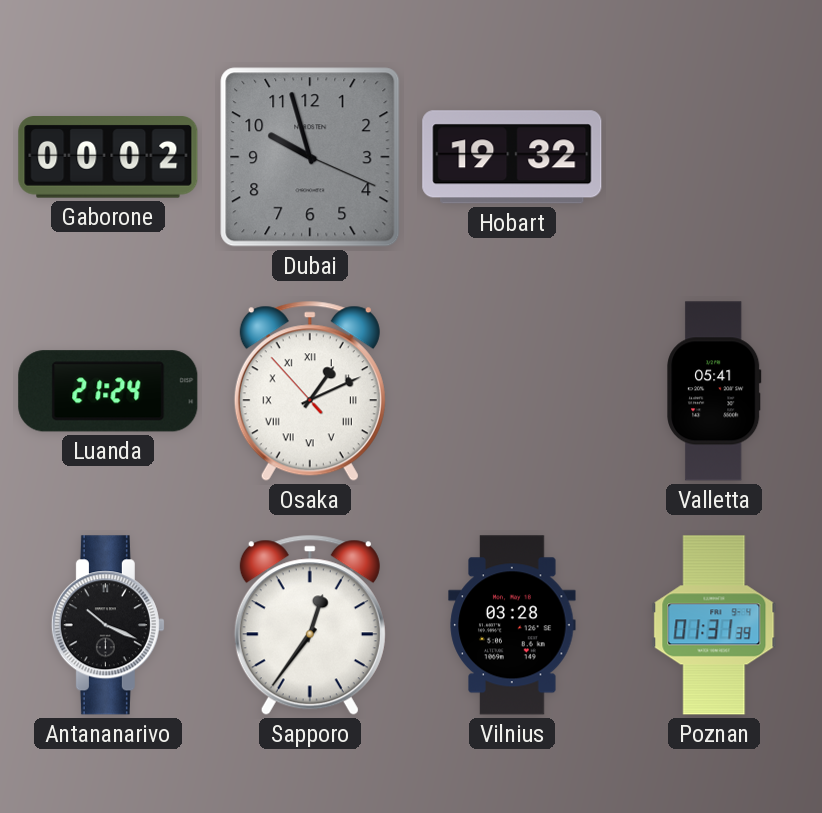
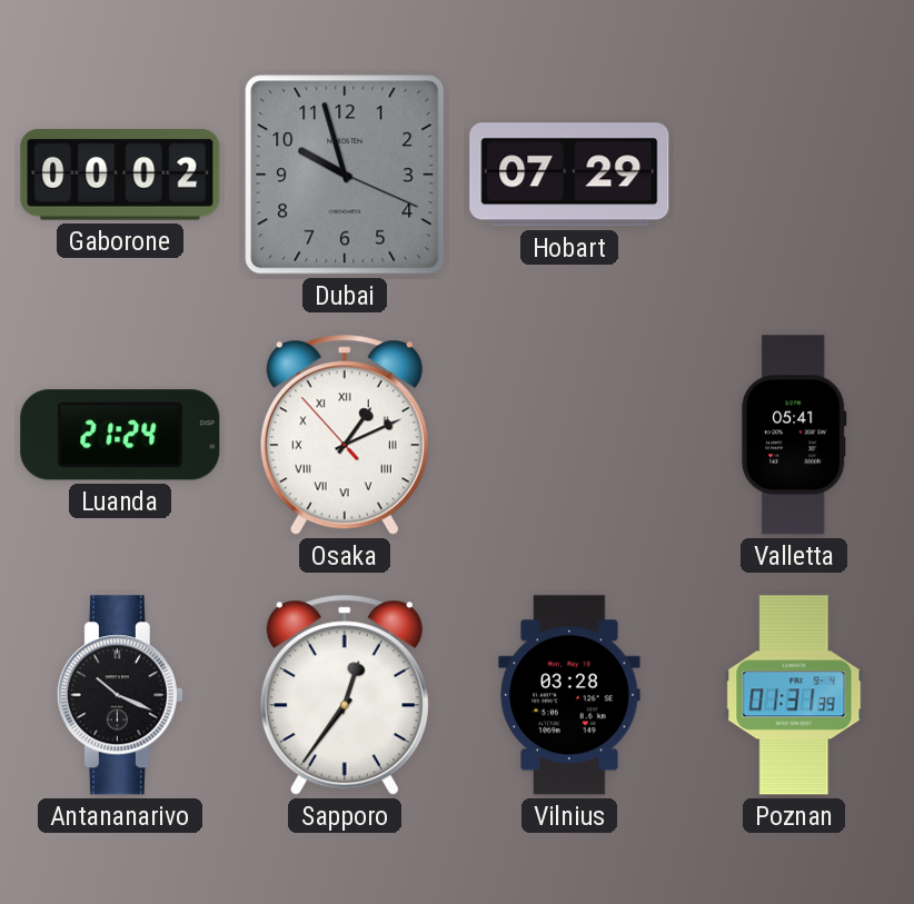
Hobart: 19:32 -> 07:29
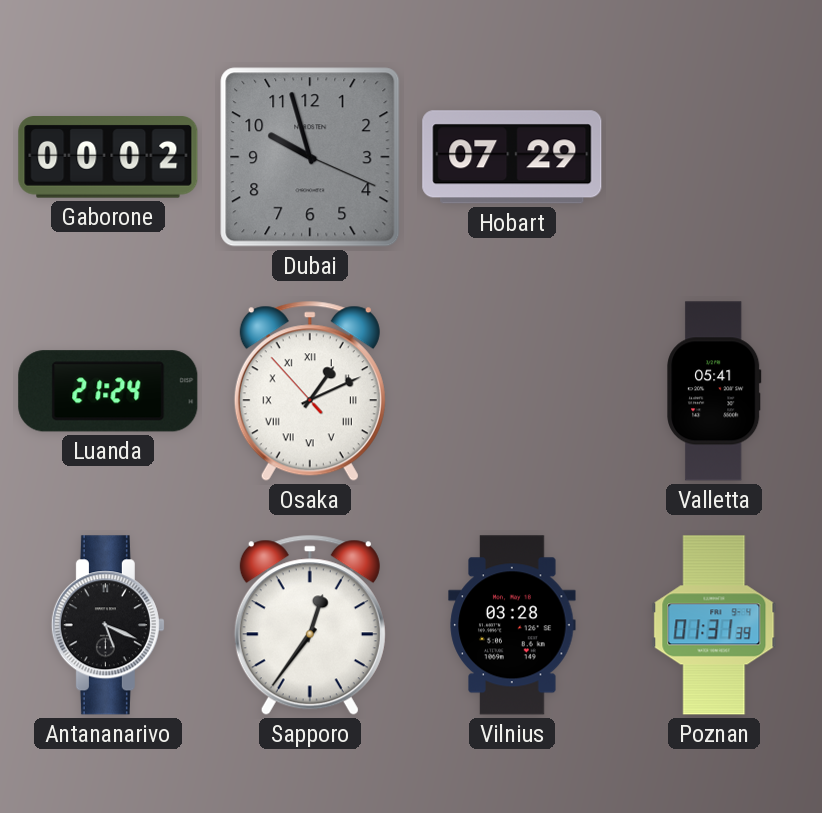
Antananarivo: 10:19 -> 5:19
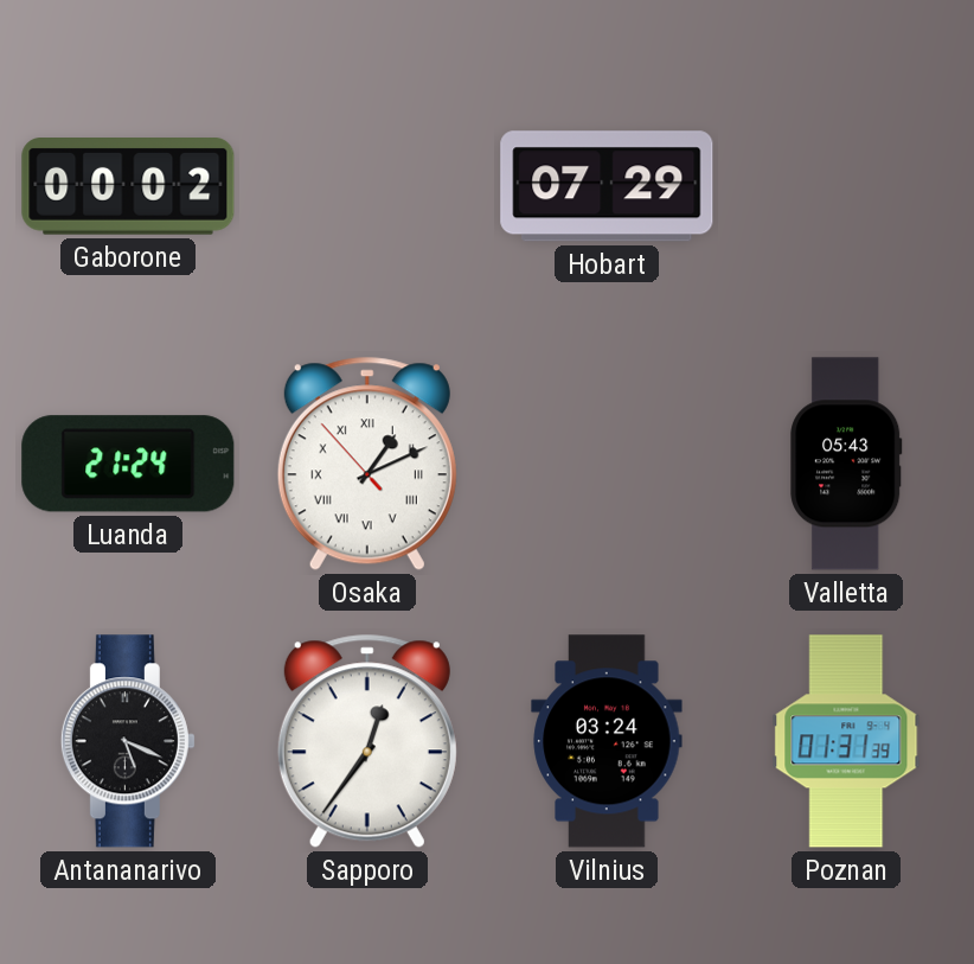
Dubai: 9:57 -> none
Valletta: 05:41 -> 05:43
Vilnius: 03:28 -> 03:24
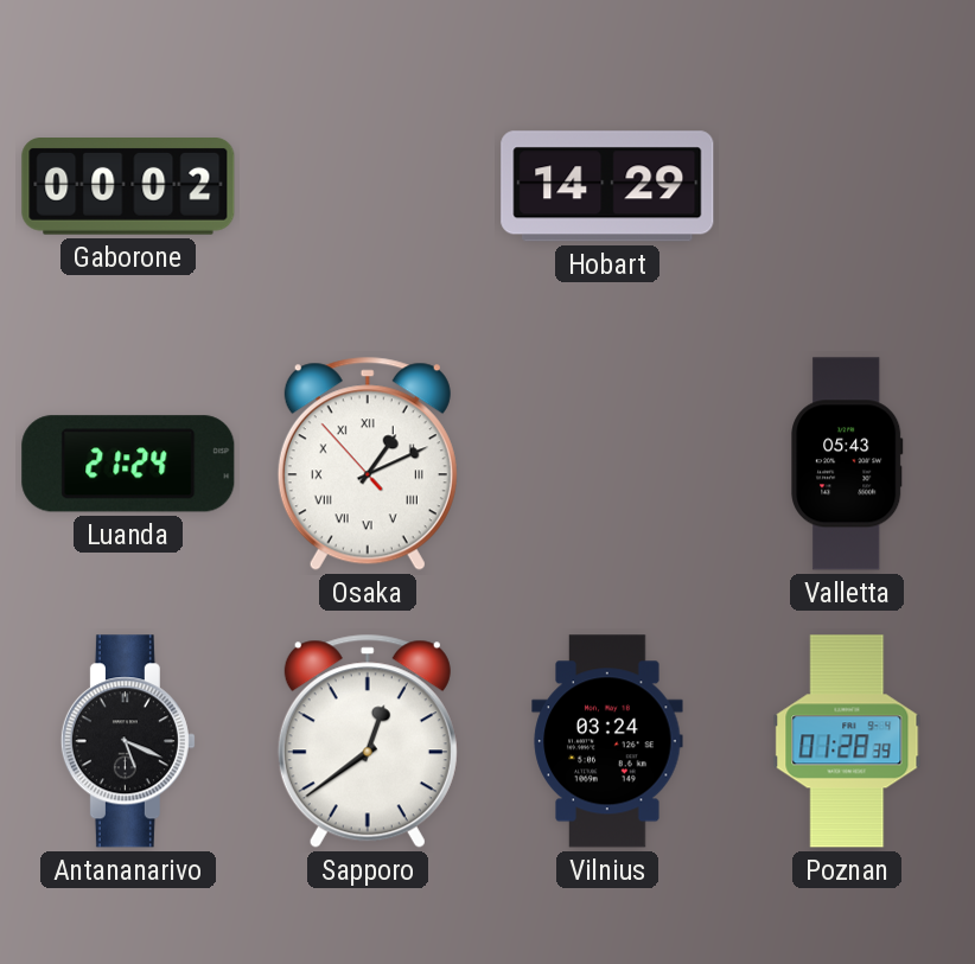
Hobart: 07:29 -> 14:29
Sapporo: 12:36 -> 12:39
Poznan: 01:31 -> 01:28
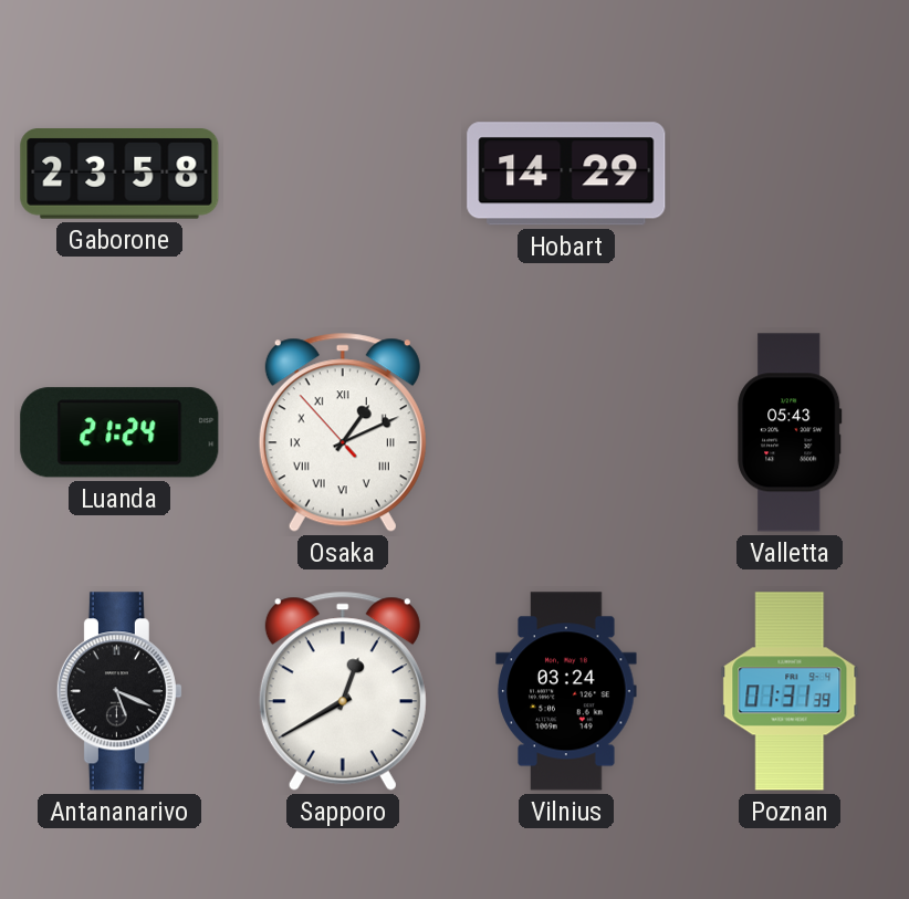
Gaborone: 00:02 -> 23:58
Sapporo: 12:39 -> 12:40
Poznan: 01:28 -> 01:31
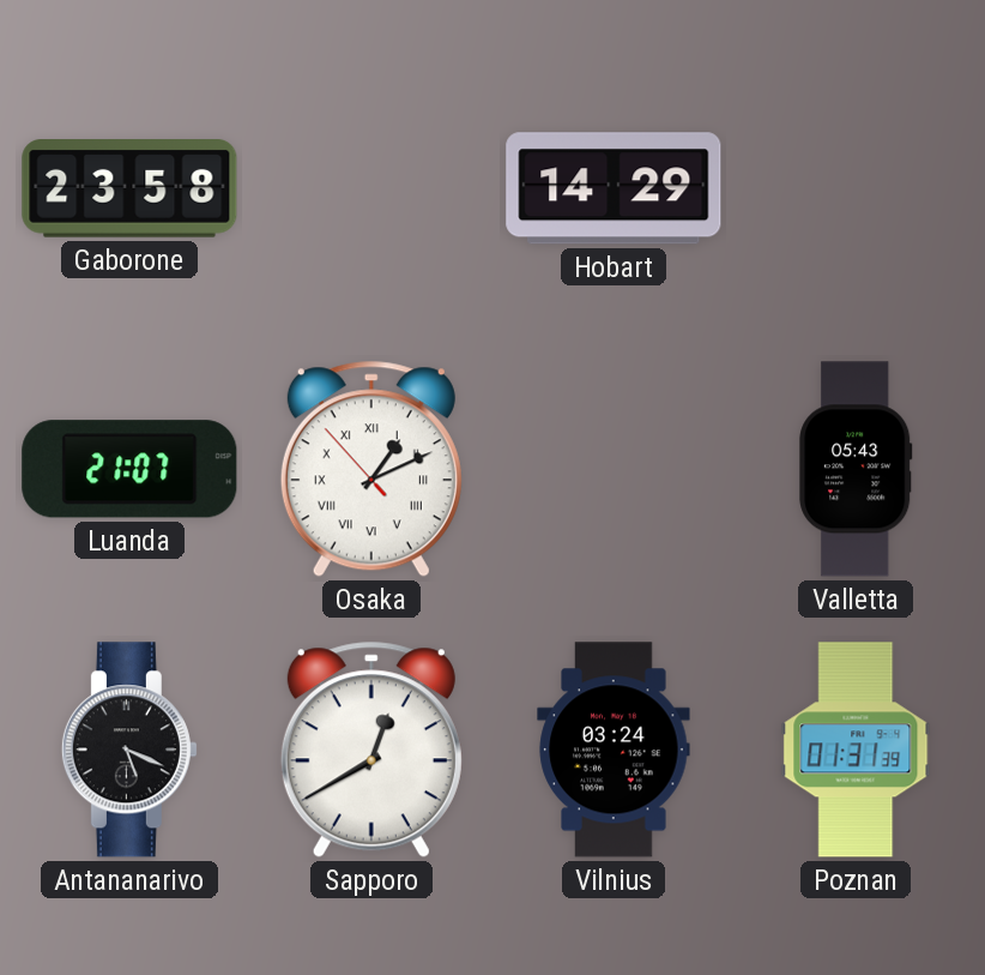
Luanda: 21:24 -> 21:07
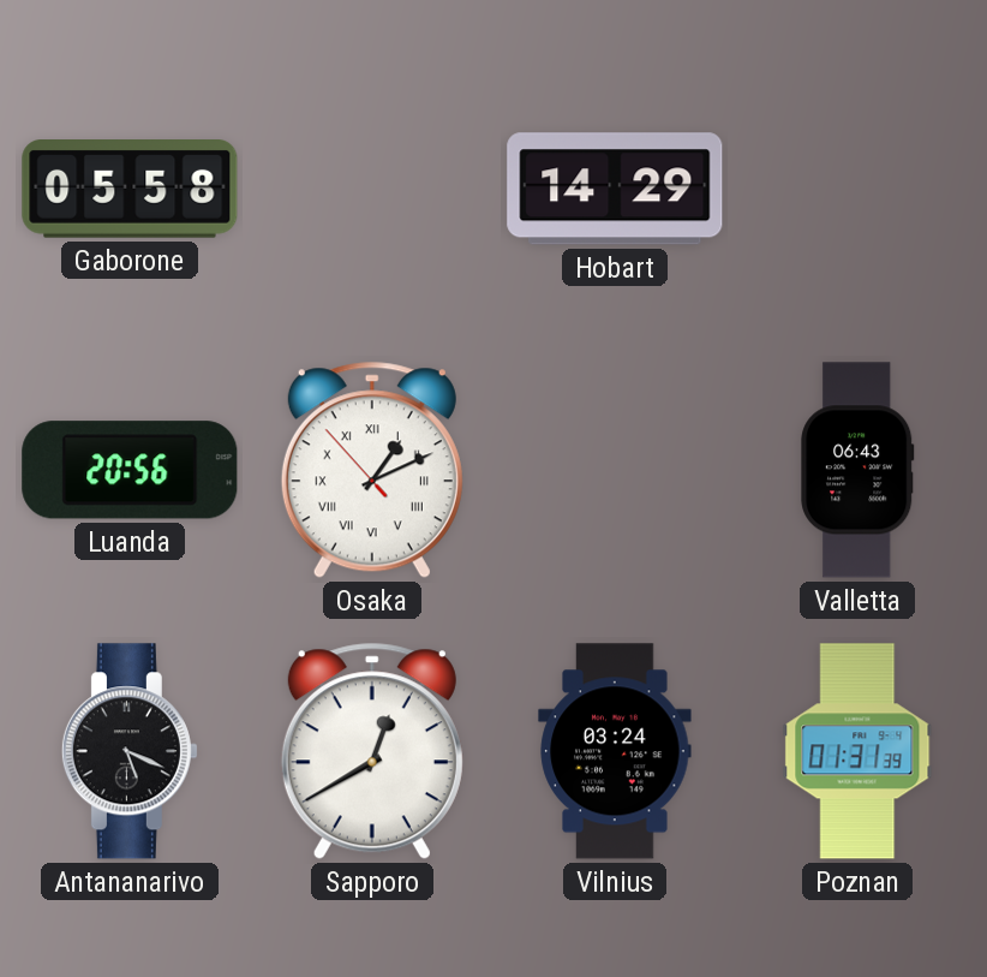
Gaborone: 23:58 -> 05:58
Luanda: 21:07 -> 20:56
Valletta: 05:43 -> 06:43
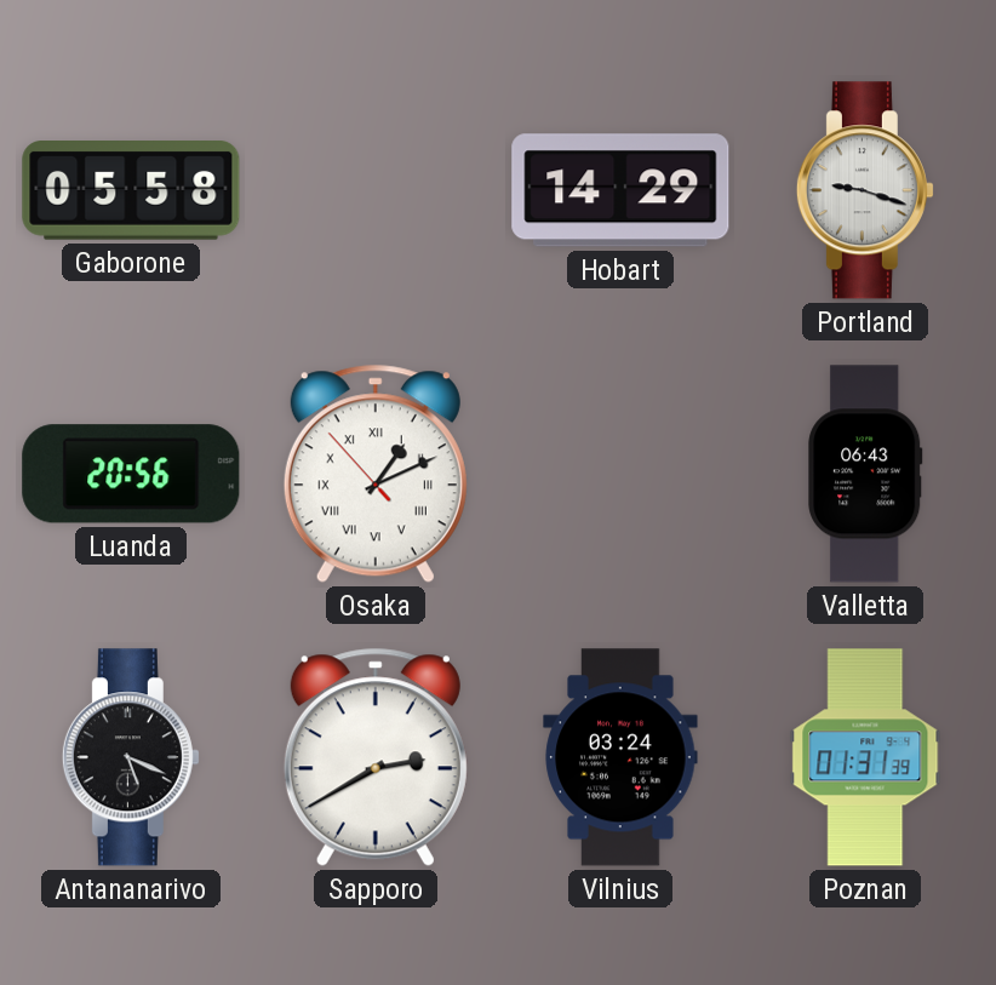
Portland: none -> 9:18
Sapporo: 12:40 -> 2:40
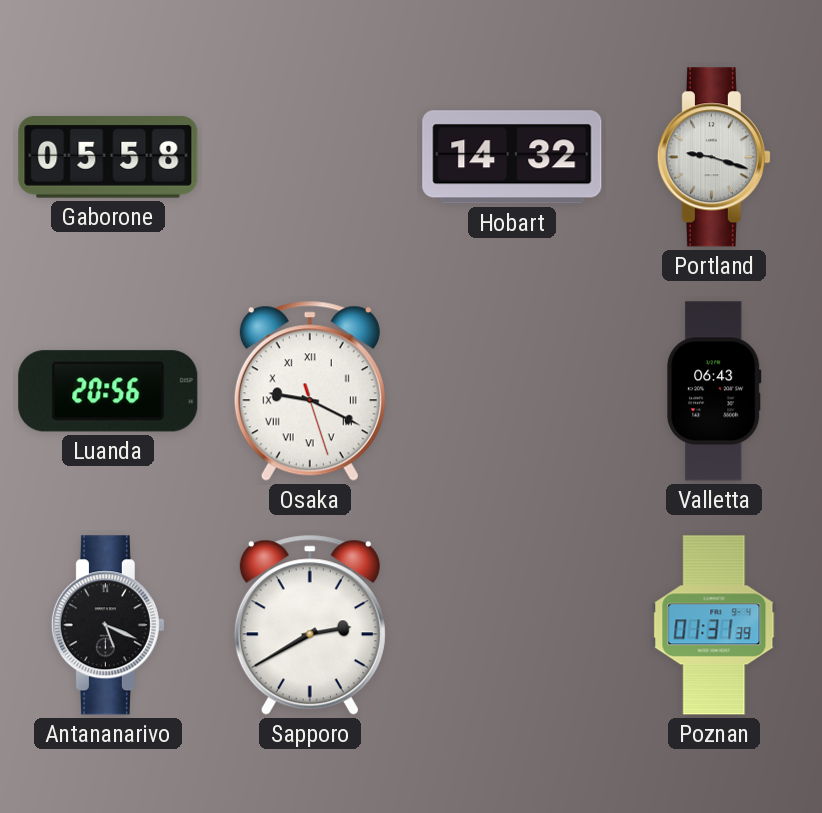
Hobart: 14:29 -> 14:32
Osaka: 1:10 -> 9:19
Vilnius: 03:24 -> none
